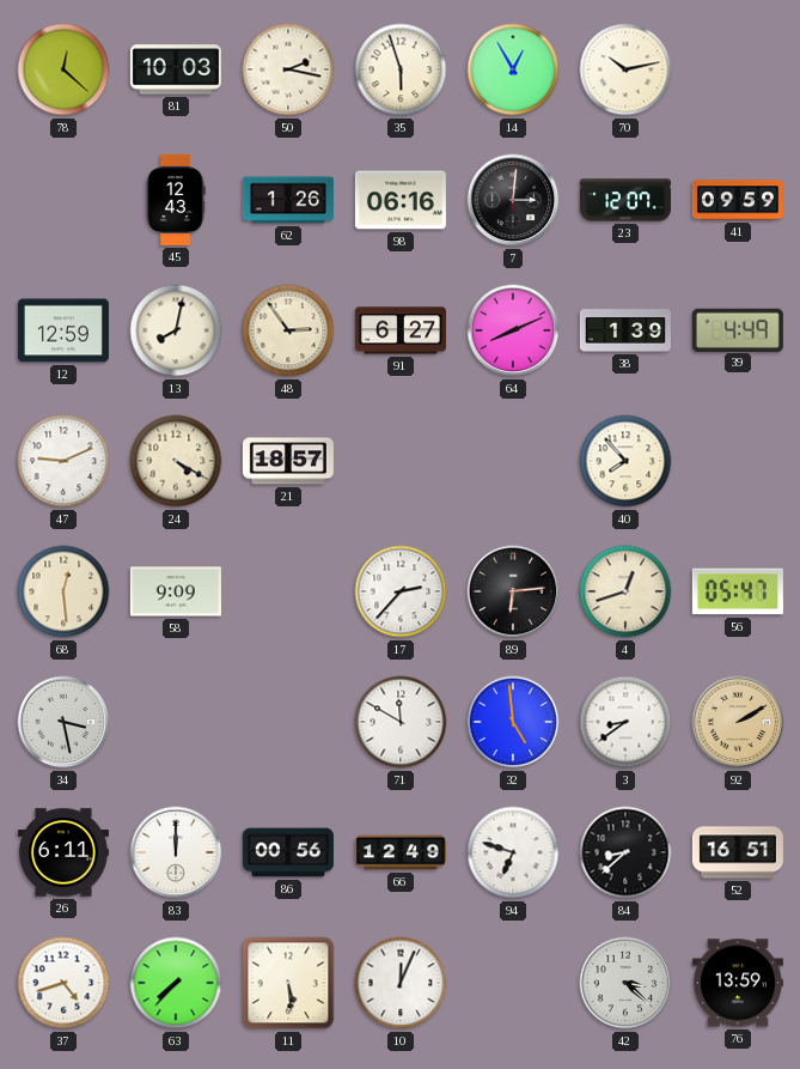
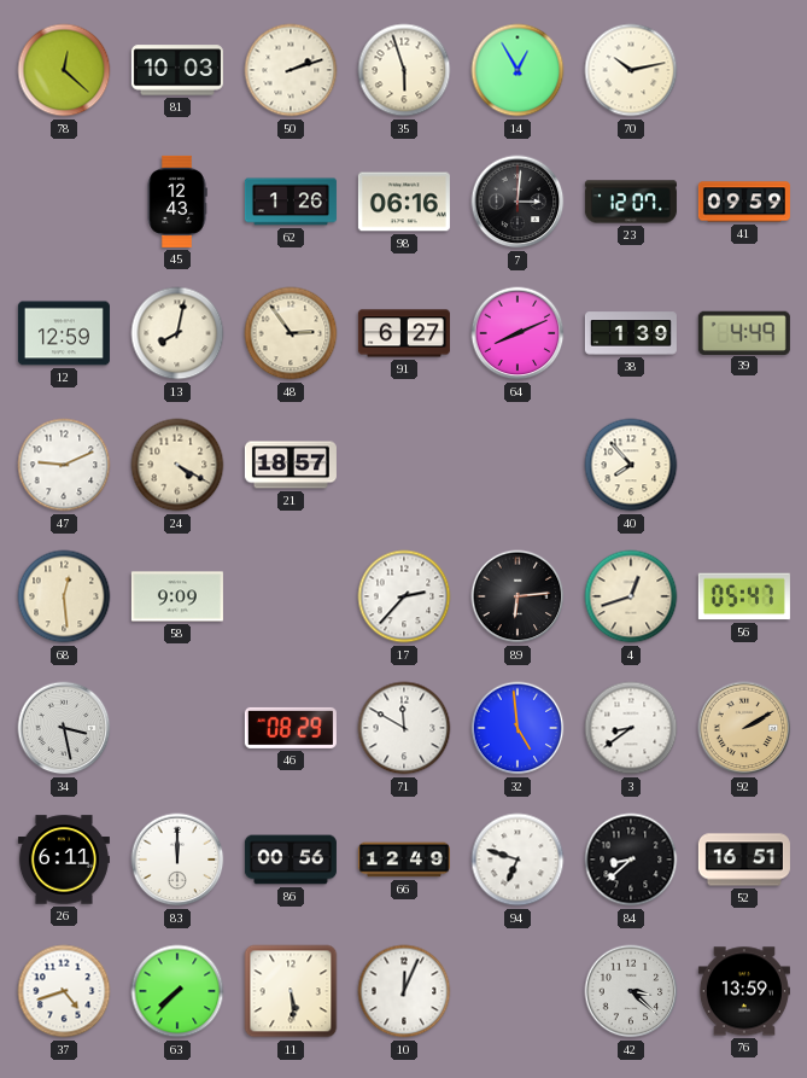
50: 2:17 -> 2:12
46: none -> 08:29
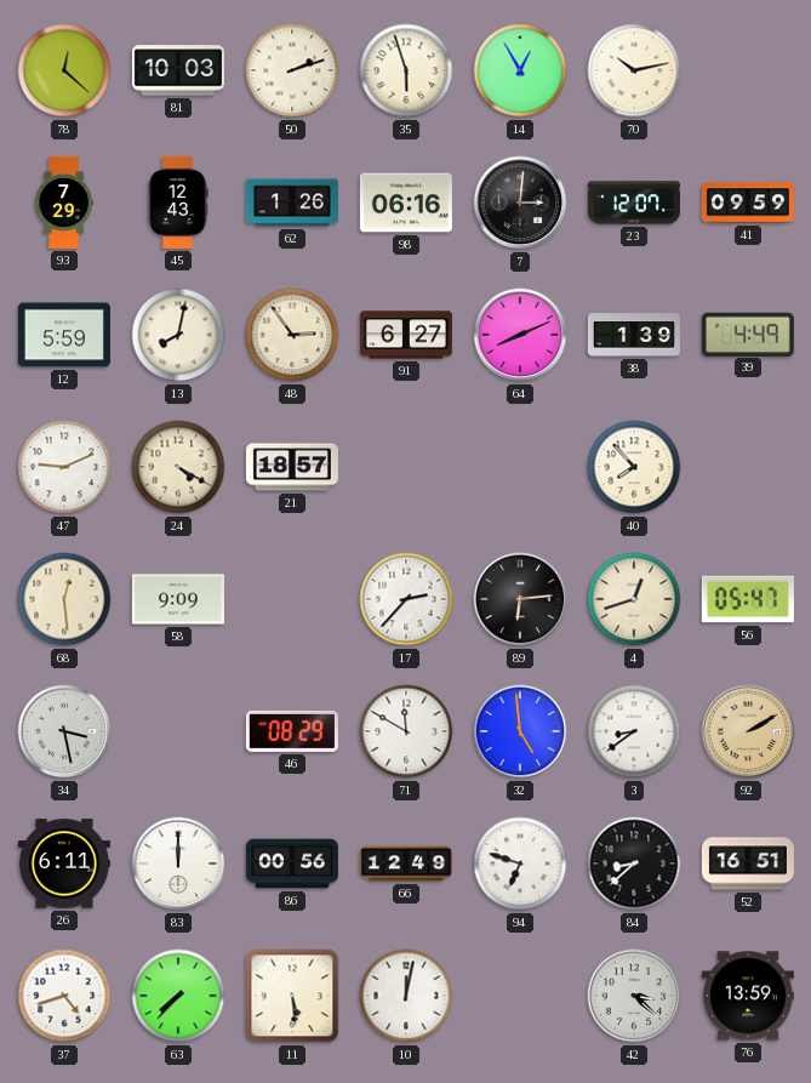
93: none -> 7:29
12: 12:59 -> 5:59
10: 12:04 -> 12:02
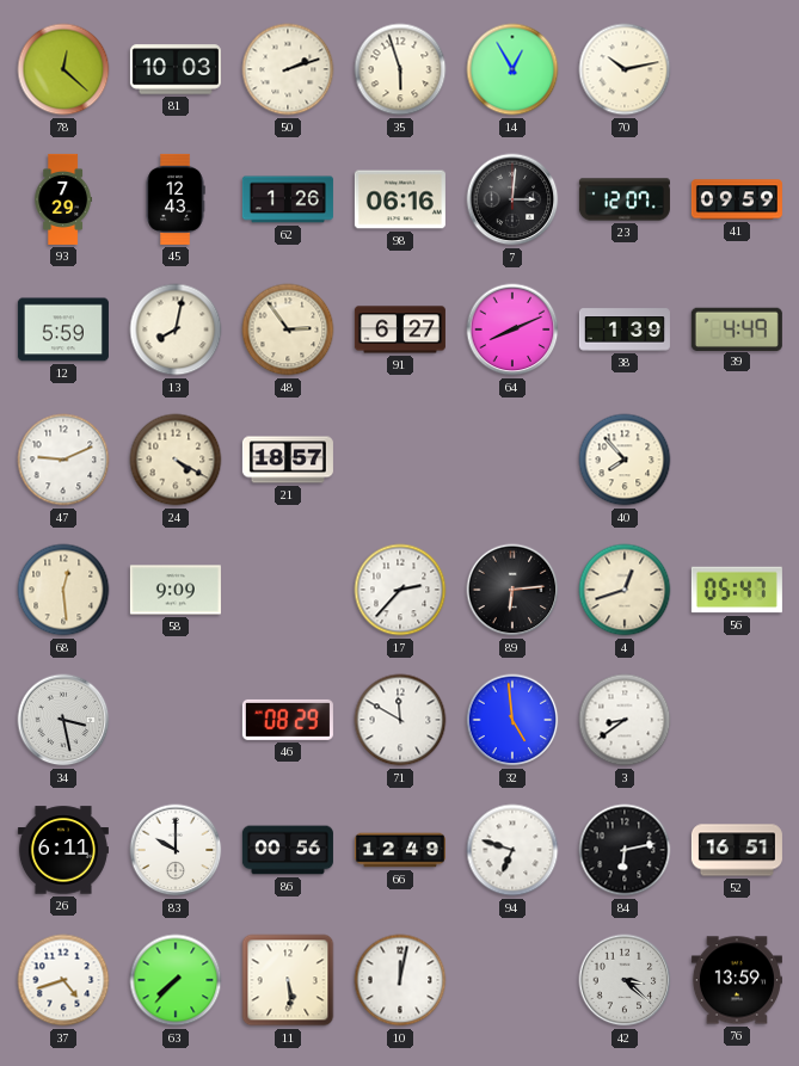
92: 2:10 -> none
83: 12:00 -> 10:00
84: 8:38 -> 6:13
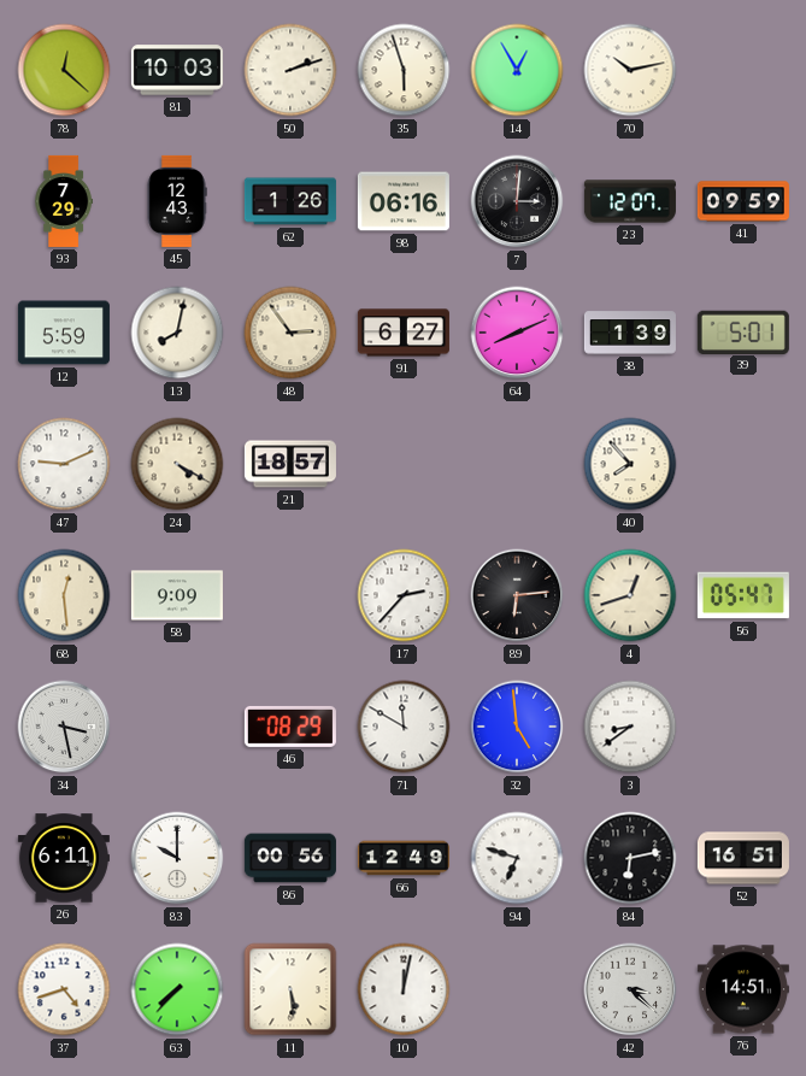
39: 4:49 -> 5:01
76: 13:59 -> 14:51
